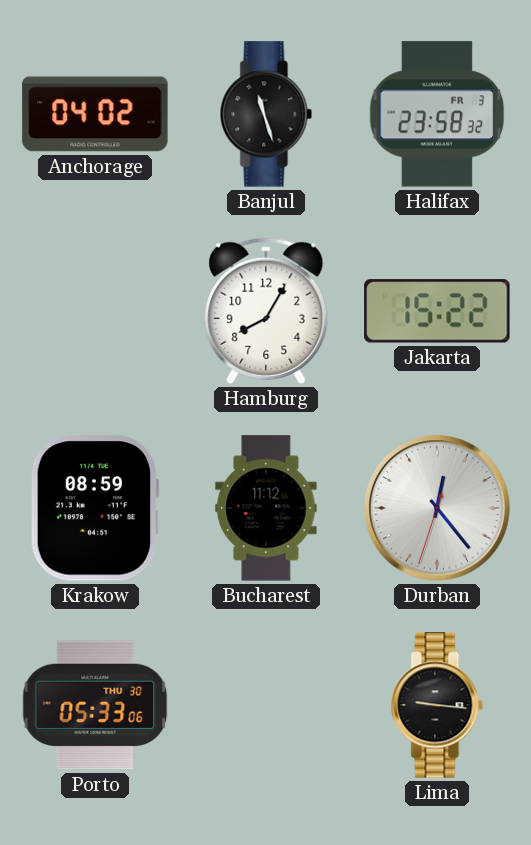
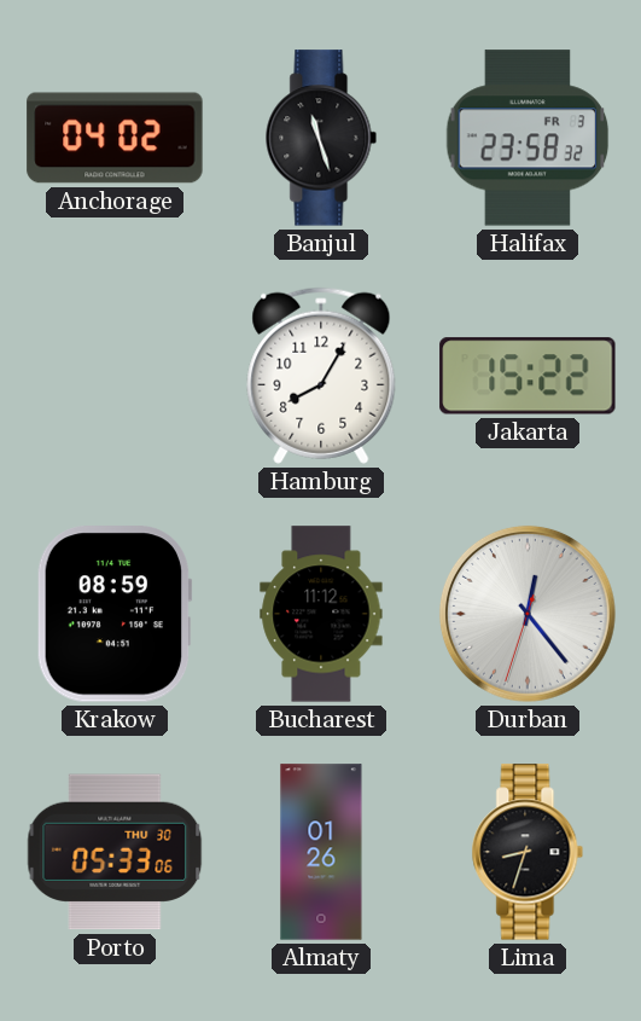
Almaty: none -> 01:26
Lima: 9:16 -> 8:33
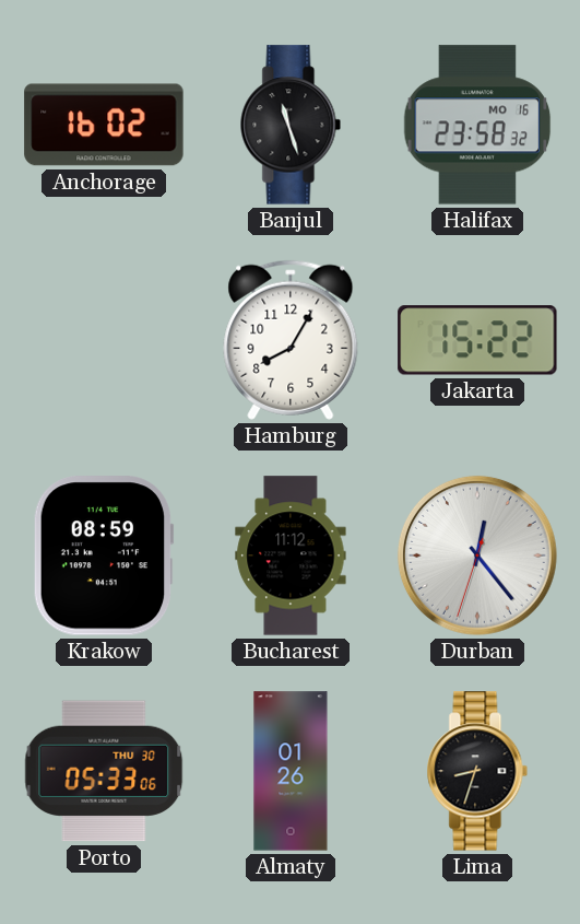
Anchorage: 04:02 -> 16:02
Halifax date: FR 3 -> MO 16
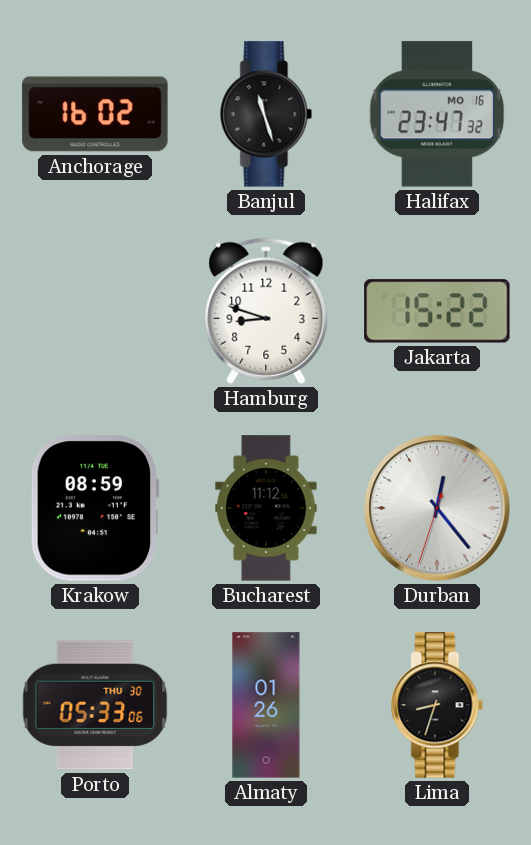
Halifax: 23:58 -> 23:47
Hamburg: 8:05 -> 8:48
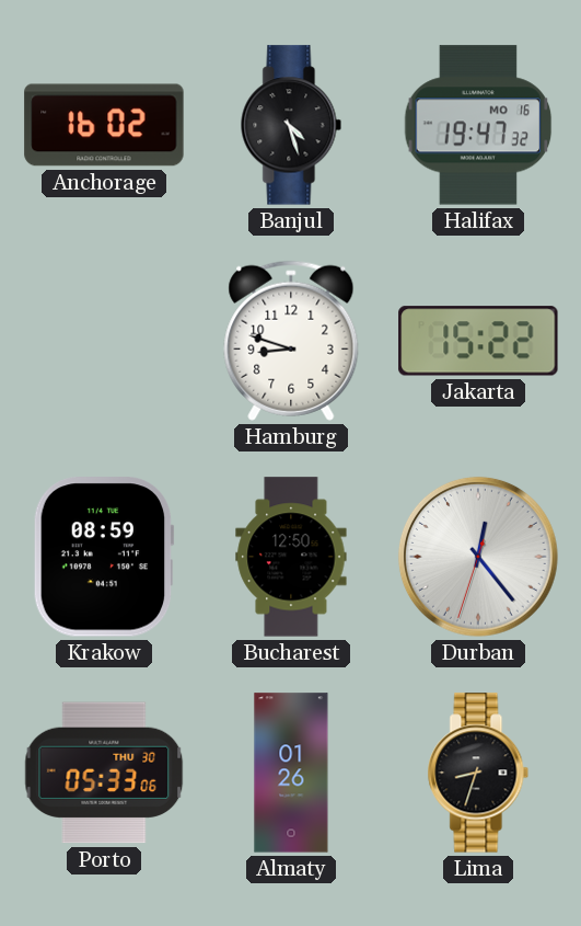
Banjul: 11:27 -> 4:27
Halifax: 23:47 -> 19:47
Bucharest: 11:12 -> 12:50
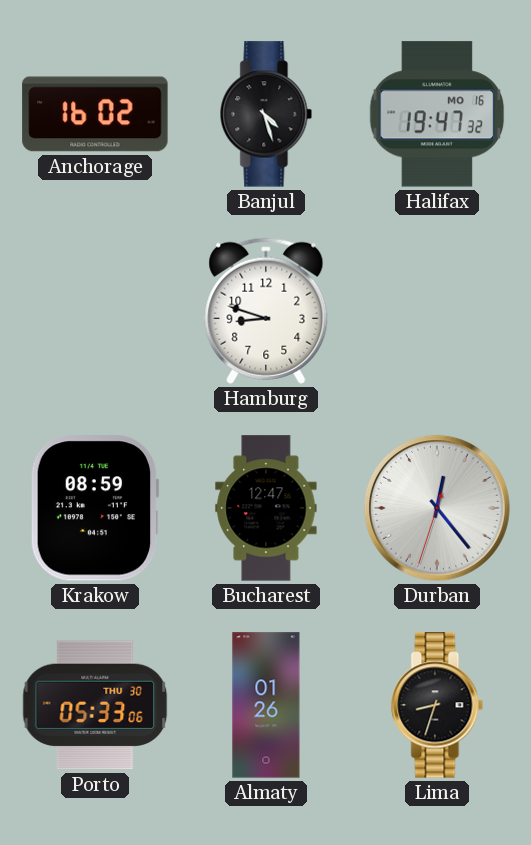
Jakarta: 15:22 -> none
Bucharest: 12:50 -> 12:47
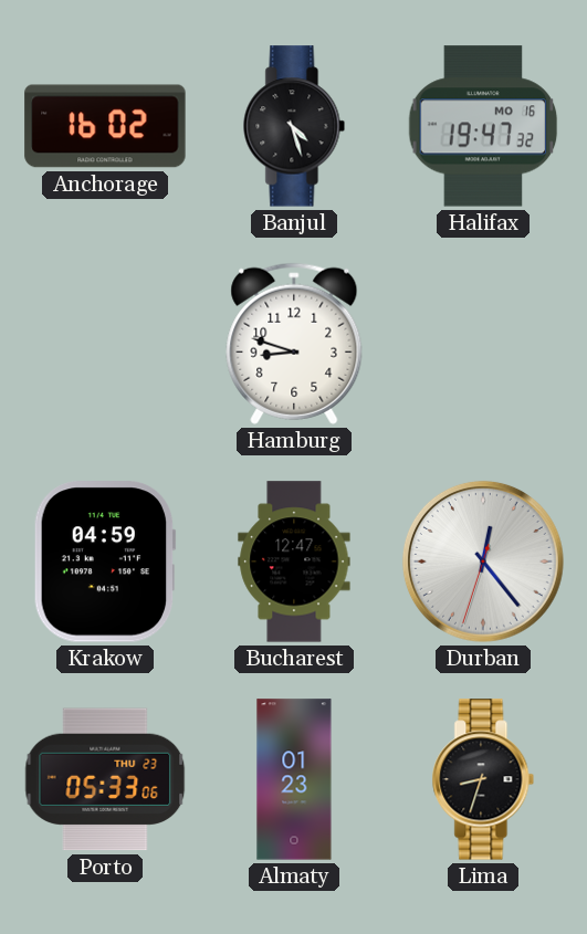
Krakow: 08:59 -> 04:59
Porto date: THU 30 -> THU 23
Almaty: 01:26 -> 01:23
